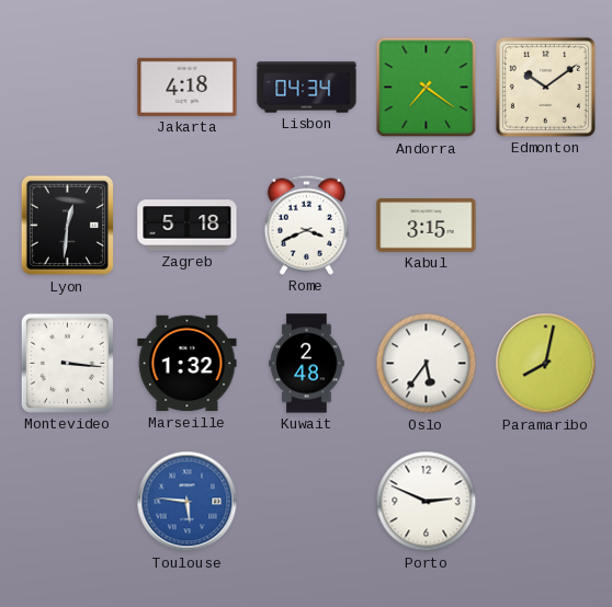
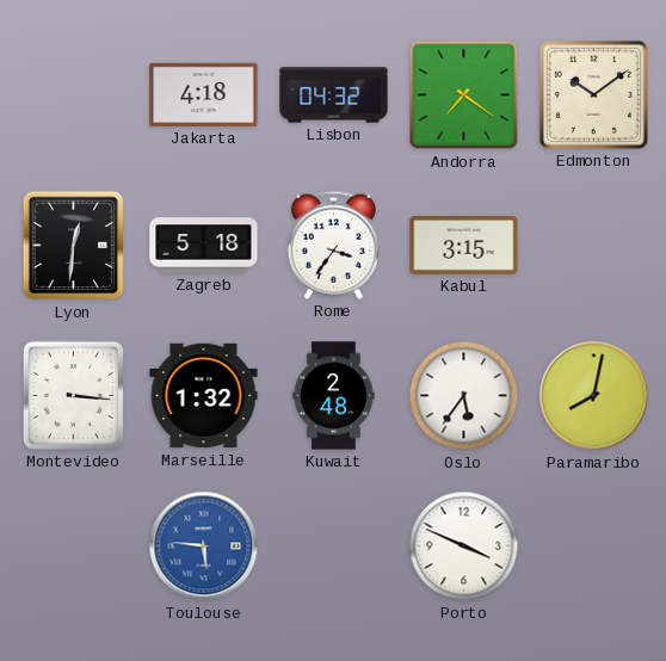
Lisbon: 04:34 -> 04:32
Rome: 3:41 -> 3:36
Porto: 2:49 -> 3:49
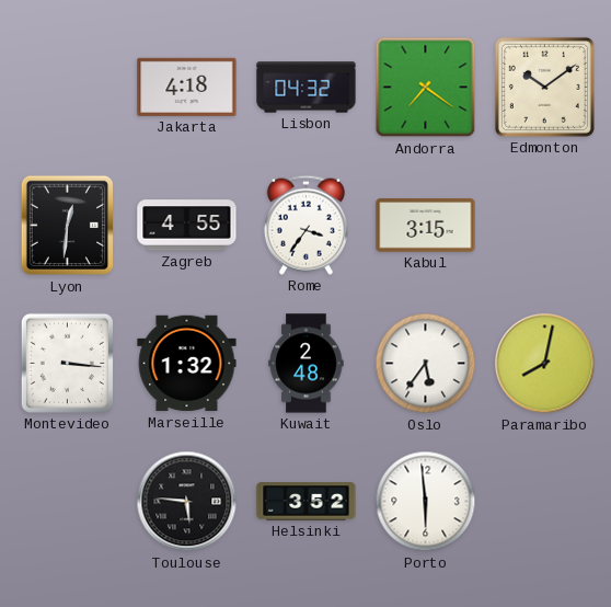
Zagreb: 5:18 -> 4:55
Toulouse dial: blue -> black
Helsinki: none -> 3:52
Porto: 3:49 -> 5:59
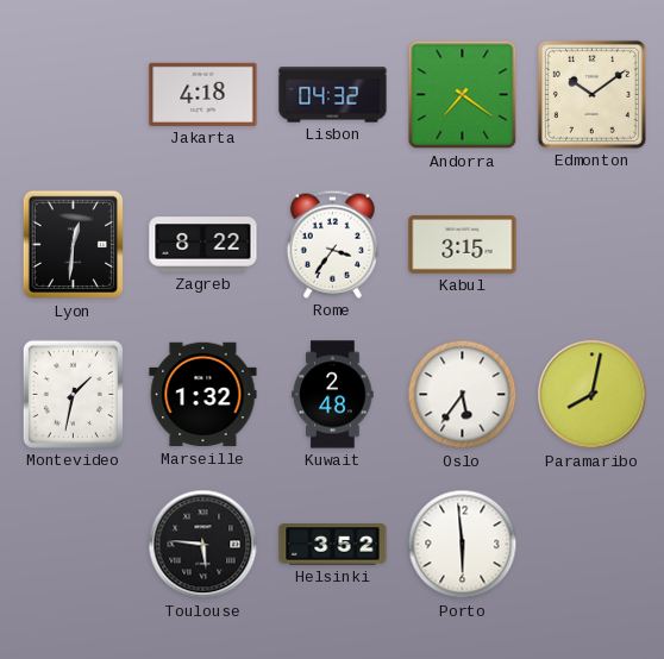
Zagreb: 4:55 -> 8:22
Montevideo: 3:16 -> 1:32
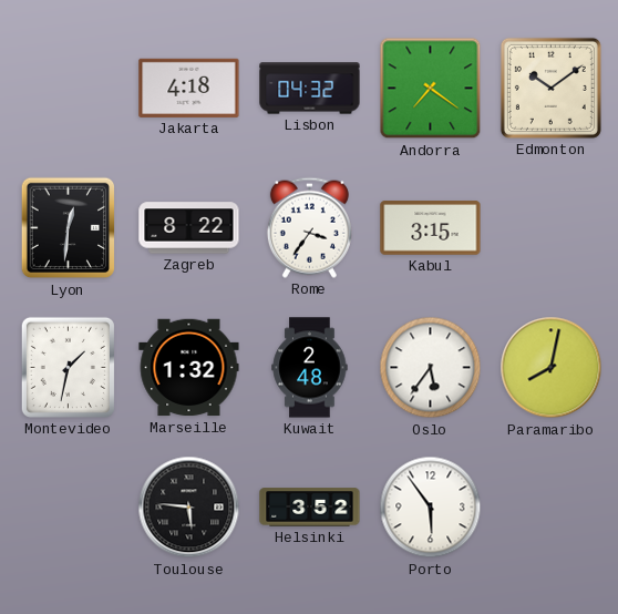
Porto: 5:59 -> 5:54
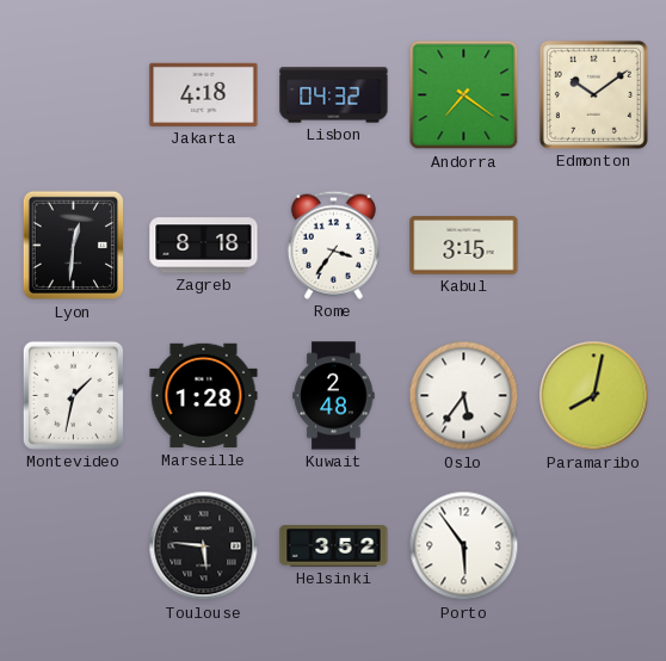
Zagreb: 8:22 -> 8:18
Marseille: 1:32 -> 1:28
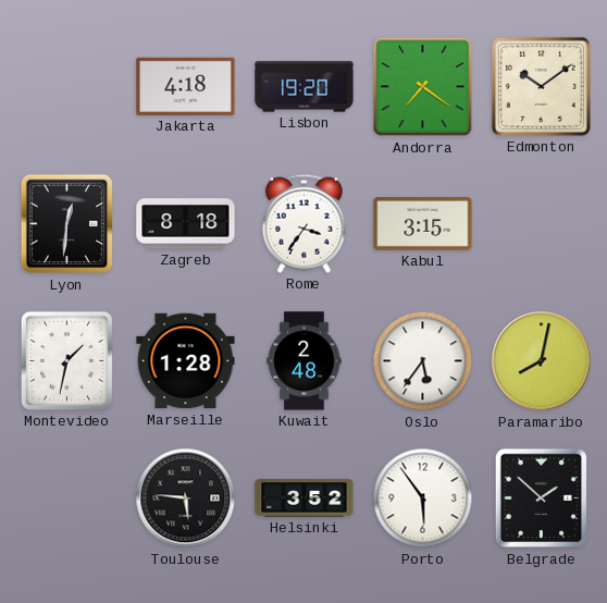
Lisbon: 04:32 -> 19:20
Belgrade: none -> 1:52
